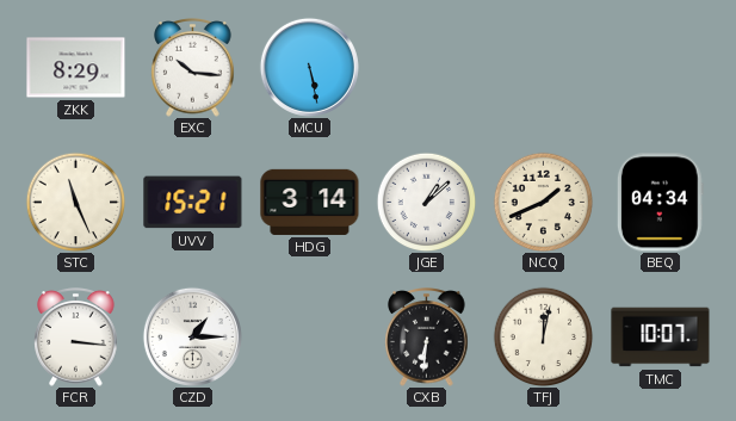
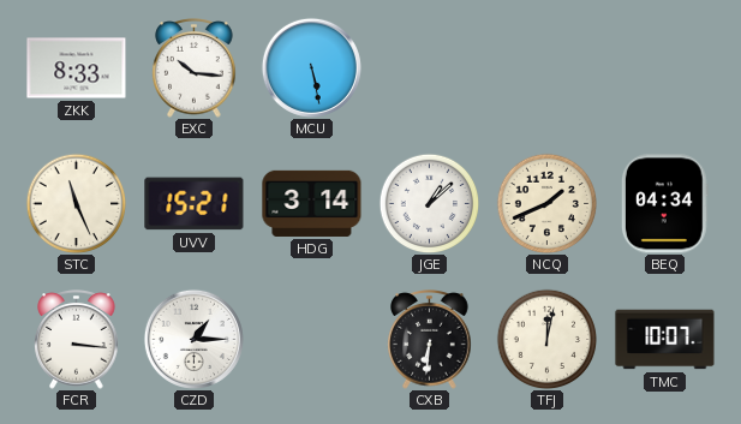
ZKK: 8:29 -> 8:33
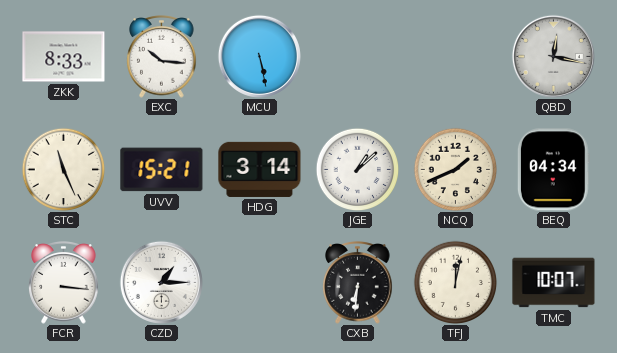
QBD: none -> 12:17
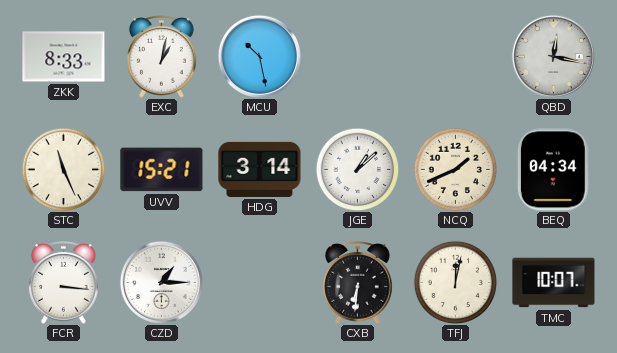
EXC: 10:16 -> 1:02
MCU: 5:28 -> 10:28
